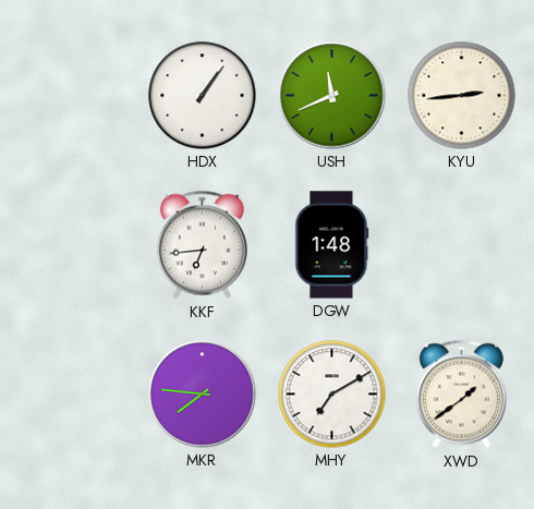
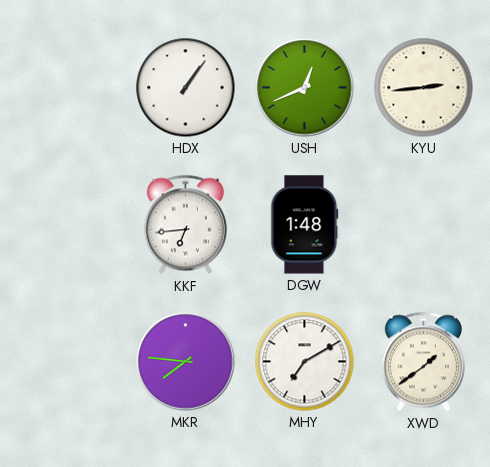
USH: 11:41 -> 12:41
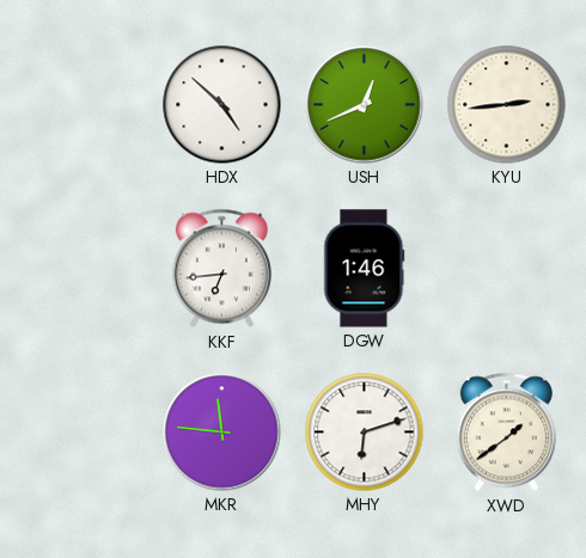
HDX: 1:06 -> 4:52
DGW: 1:48 -> 1:46
MKR: 7:46 -> 11:46
MHY: 7:10 -> 6:12
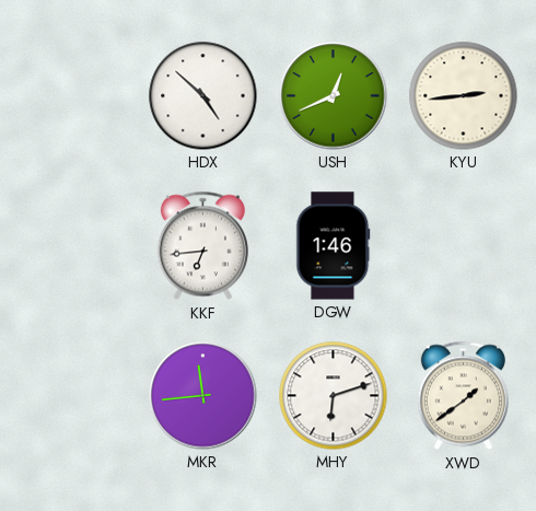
MKR: 11:46 -> 11:44
